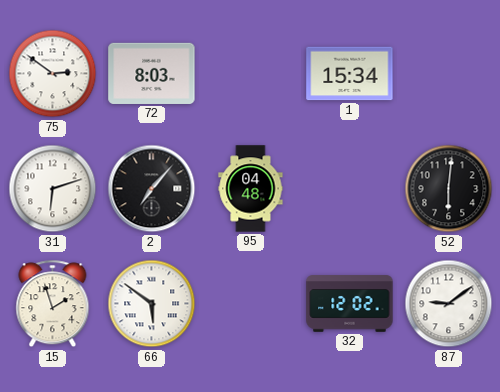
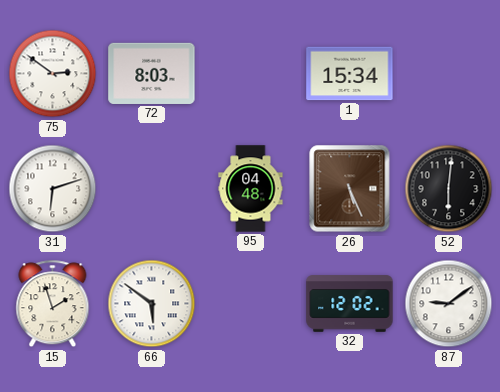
2: 7:07 -> none
26: none -> 5:26
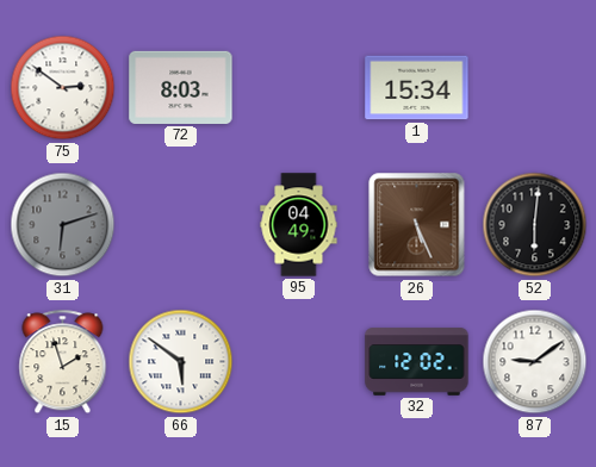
31 dial: white -> grey
95: 04:48 -> 04:49
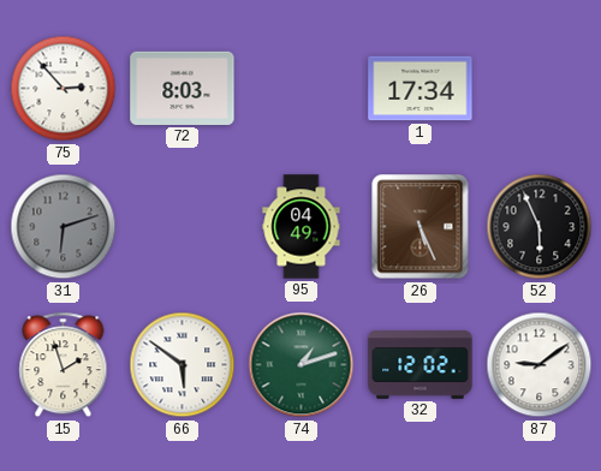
75: 2:51 -> 2:53
1: 15:34 -> 17:34
52: 6:01 -> 5:56
74: none -> 1:12
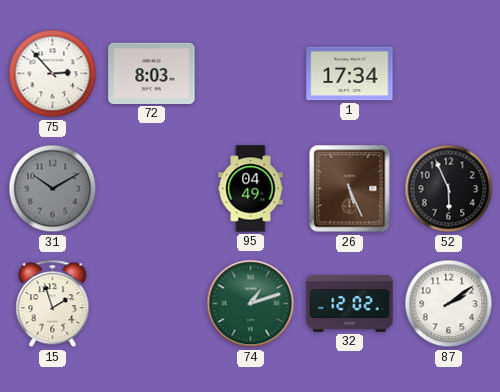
31: 6:12 -> 10:10
66: 5:51 -> none
87: 9:09 -> 2:09
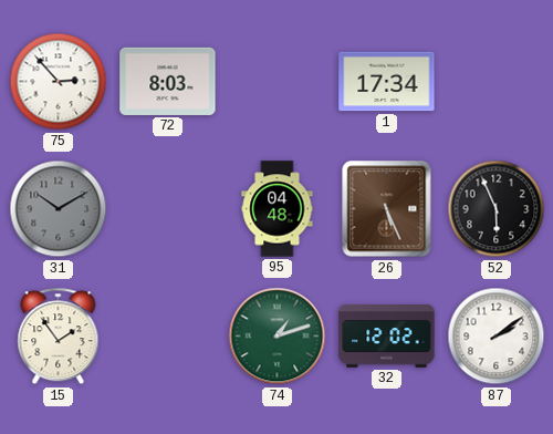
95: 04:49 -> 04:48
15: 1:57 -> 1:54
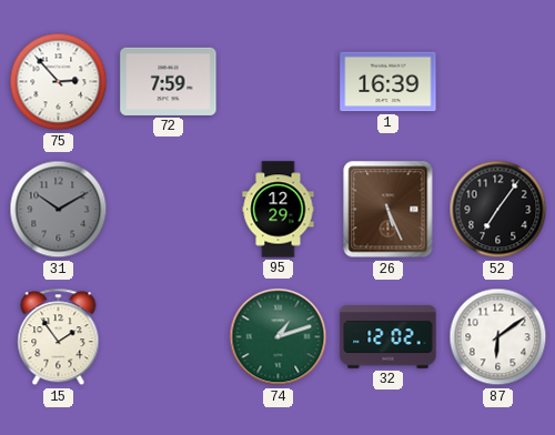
72: 8:03 -> 7:59
1: 17:34 -> 16:39
95: 04:48 -> 12:29
52: 5:56 -> 7:06
87: 2:09 -> 6:09
